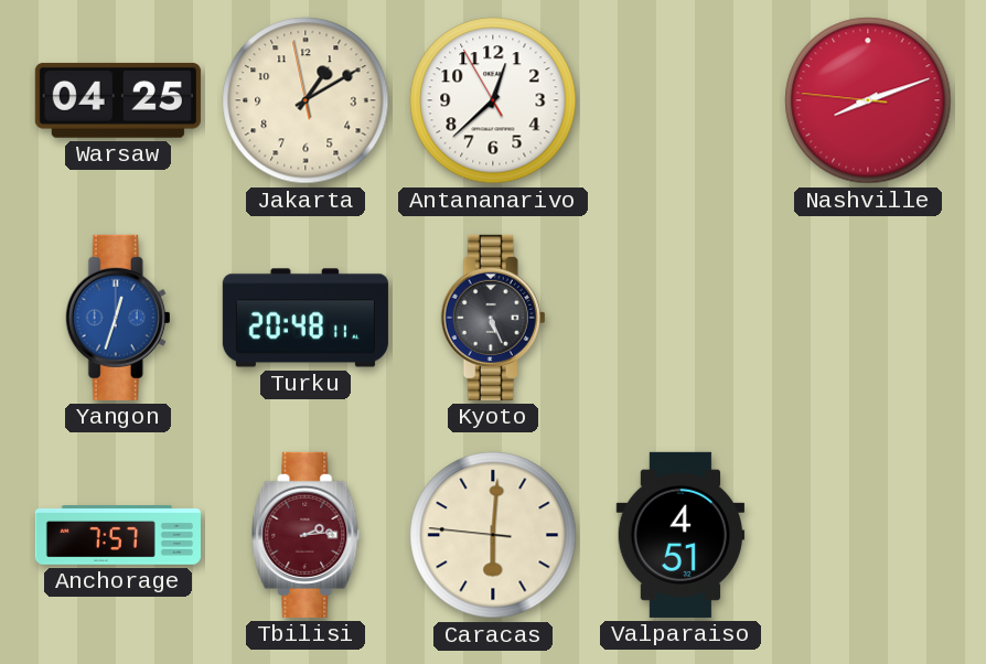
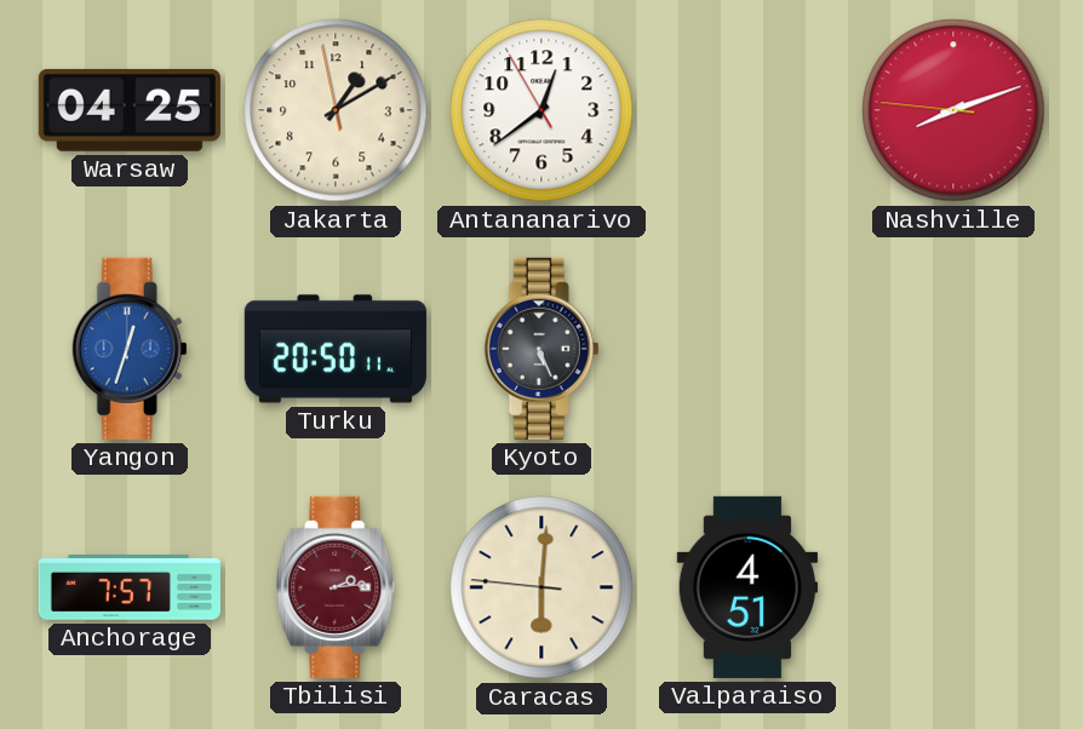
Antananarivo: 12:37 -> 12:38
Turku: 20:48 -> 20:50
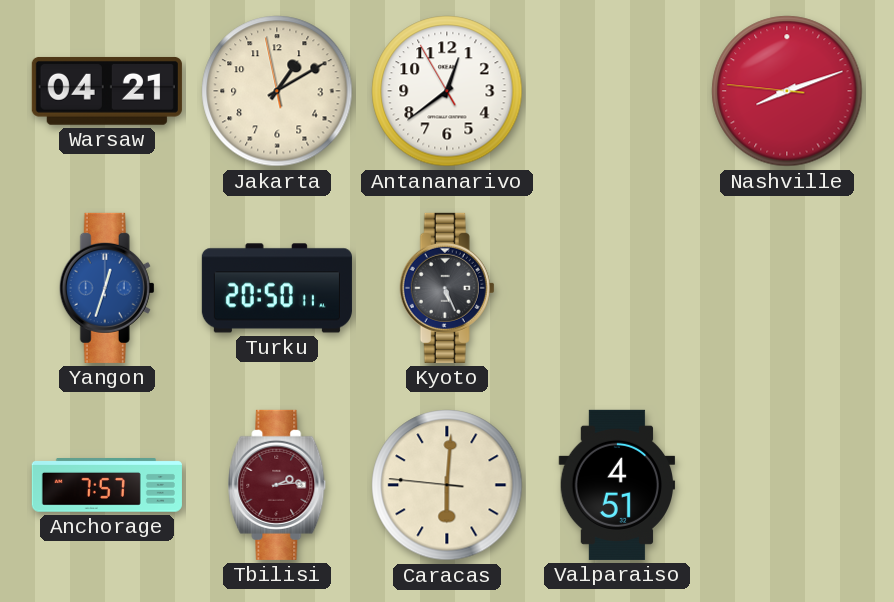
Warsaw: 04:25 -> 04:21
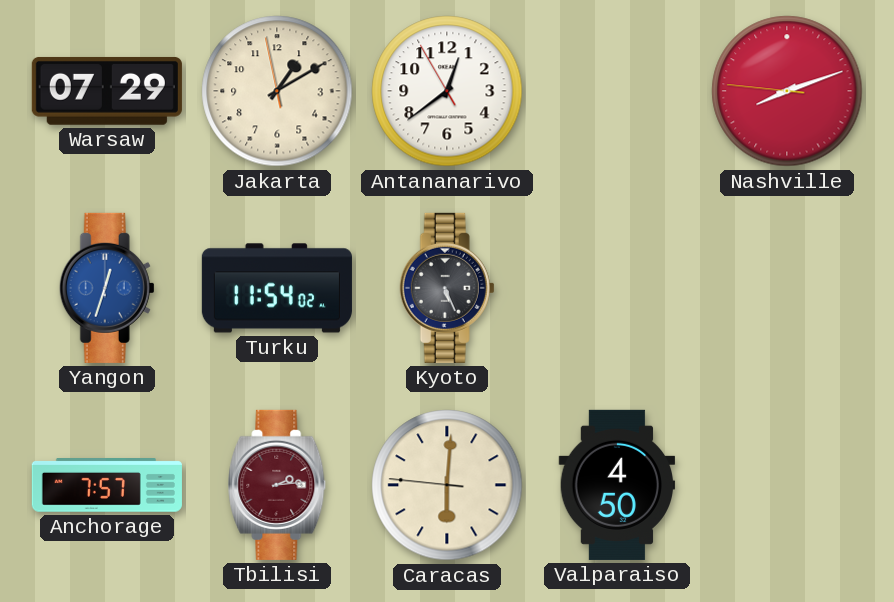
Warsaw: 04:21 -> 07:29
Turku: 20:50 -> 11:54
Valparaiso: 4:51 -> 4:50
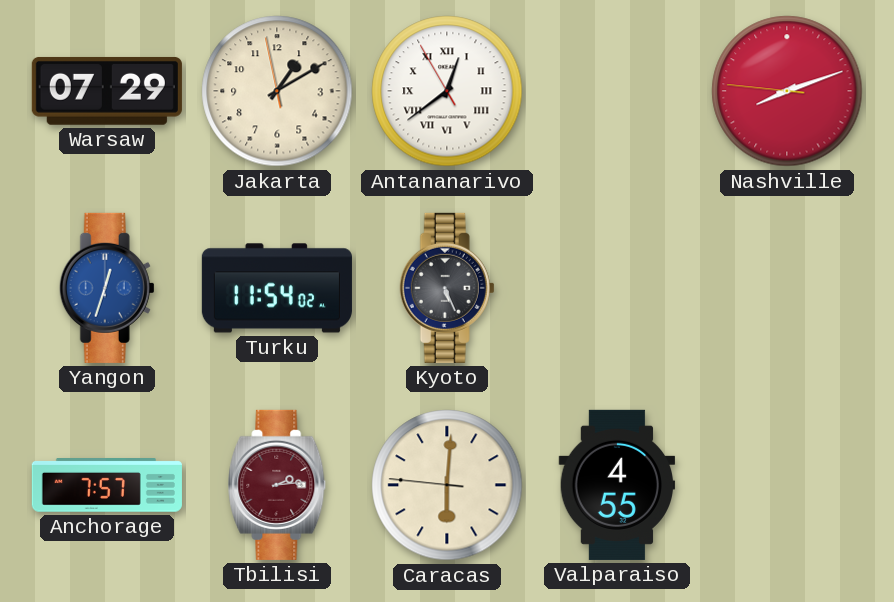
Antananarivo numerals: Arabic -> Roman
Valparaiso: 4:50 -> 4:55
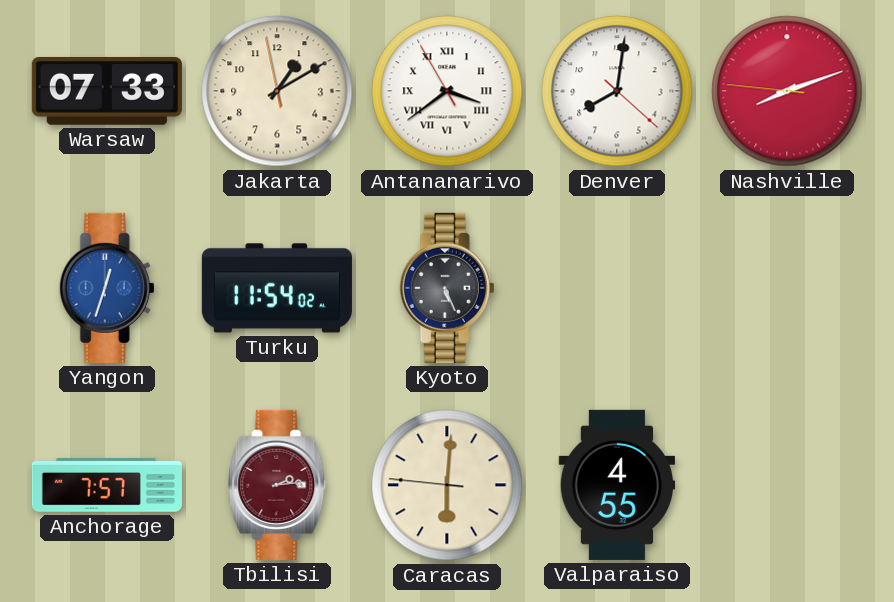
Warsaw: 07:29 -> 07:33
Antananarivo: 12:38 -> 3:38
Denver: none -> 8:01
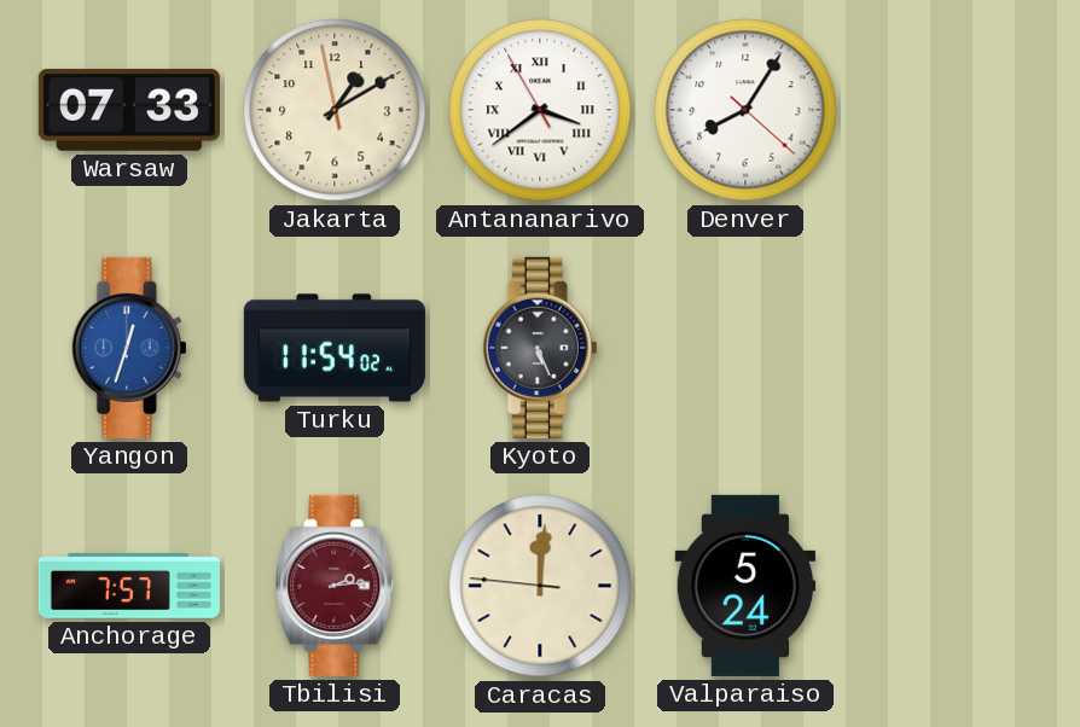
Denver: 8:01 -> 8:05
Nashville: 8:11 -> none
Caracas: 6:00 -> 12:00
Valparaiso: 4:55 -> 5:24
